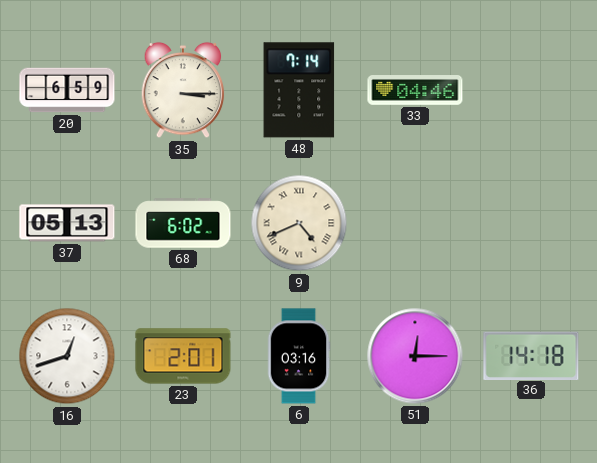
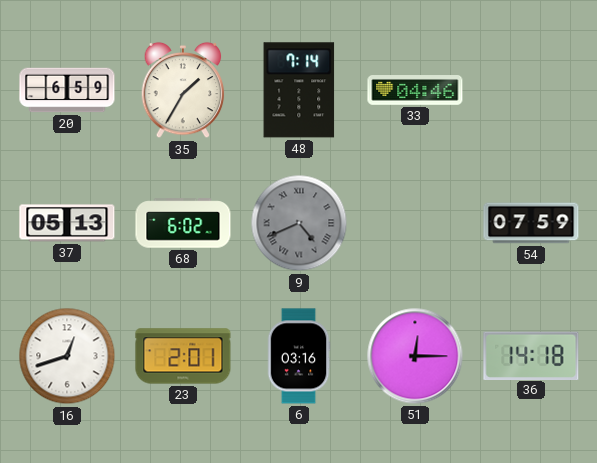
35: 3:15 -> 1:35
9 dial: cream -> grey
54: none -> 07:59
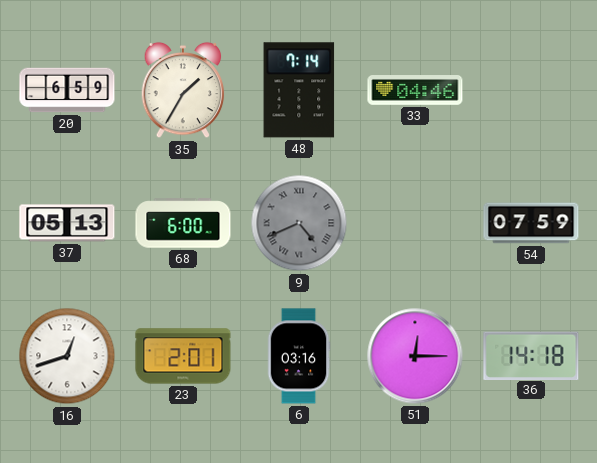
68: 6:02 -> 6:00
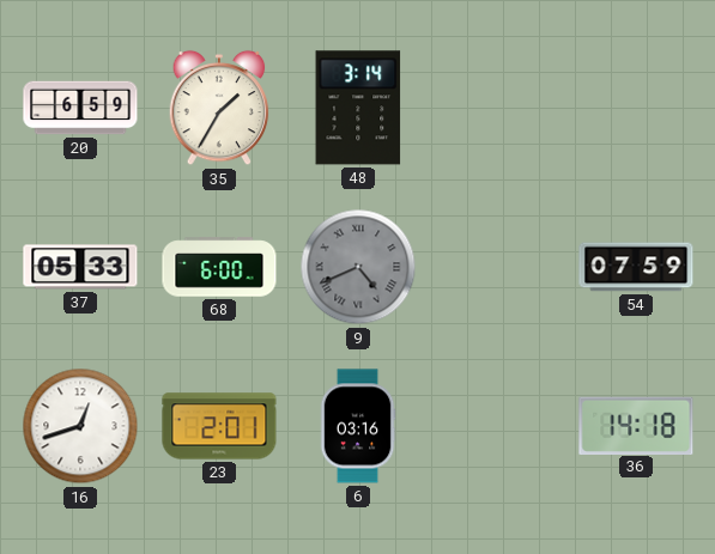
48: 7:14 -> 3:14
33: 04:46 -> none
37: 05:13 -> 05:33
51: 12:15 -> none
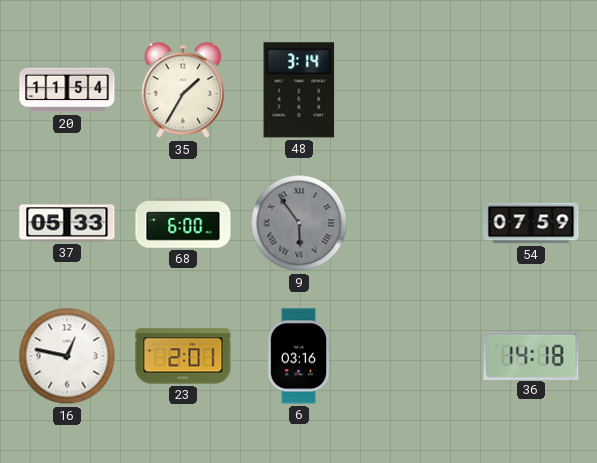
20: 6:59 -> 11:54
9: 4:41 -> 5:54
16: 12:42 -> 12:47
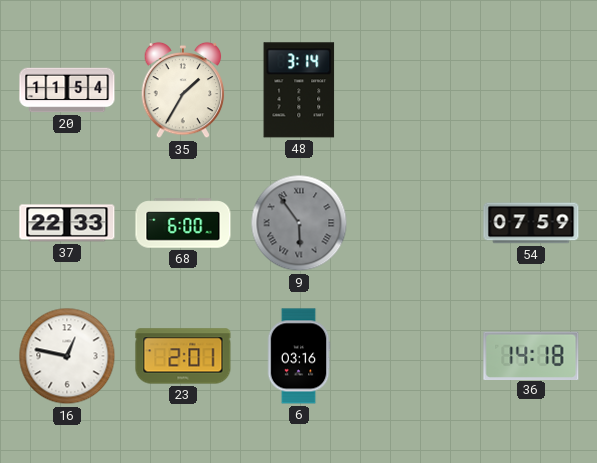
37: 05:33 -> 22:33
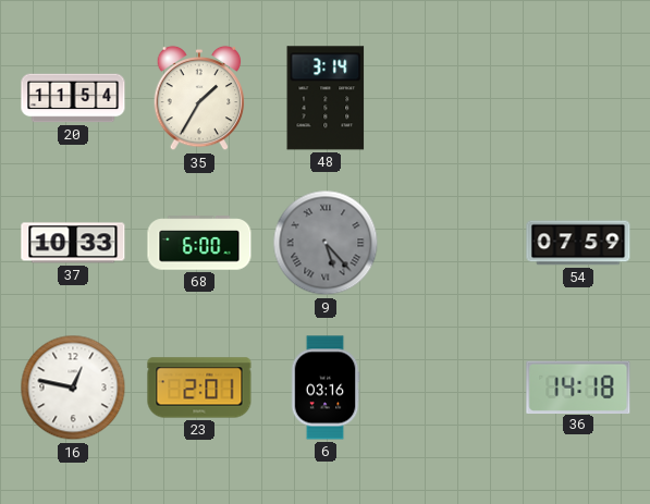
37: 22:33 -> 10:33
9: 5:54 -> 5:23
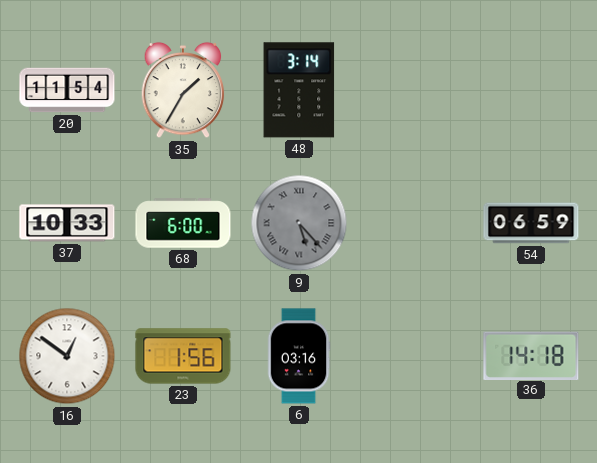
54: 07:59 -> 06:59
16: 12:47 -> 12:51
23: 2:01 -> 1:56
